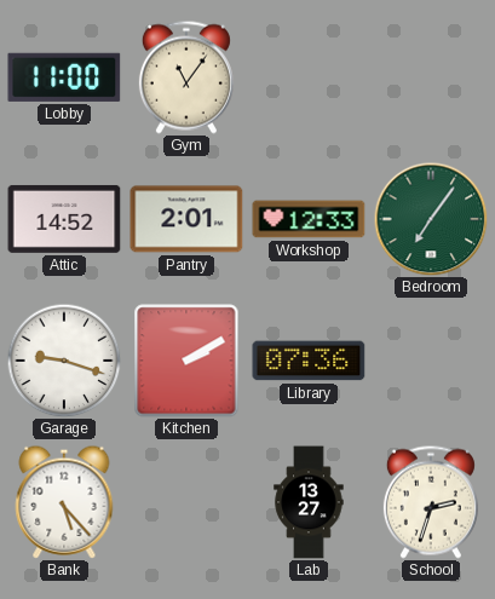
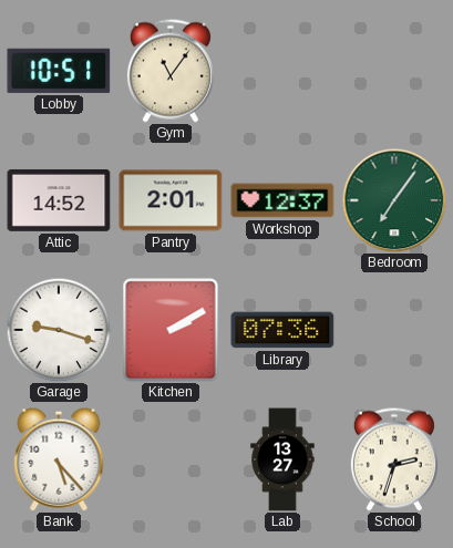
Lobby: 11:00 -> 10:51
Workshop: 12:33 -> 12:37
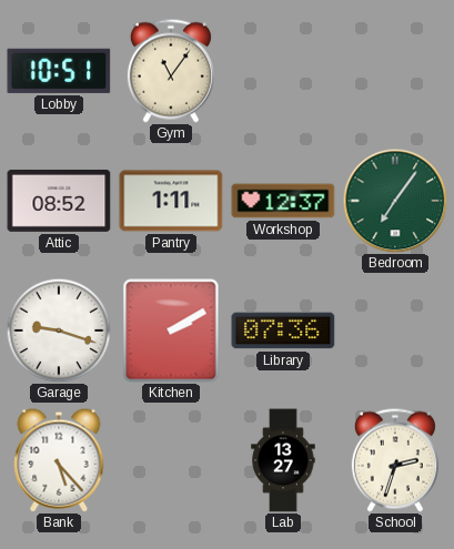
Attic: 14:52 -> 08:52
Pantry: 2:01 -> 1:11
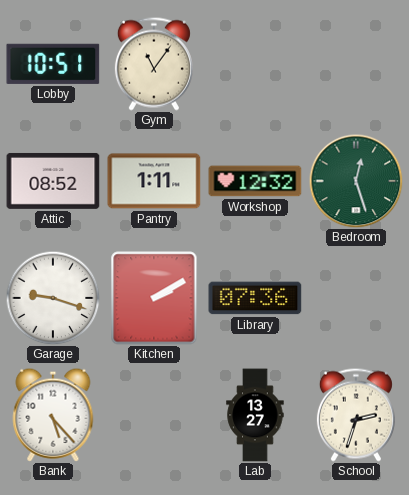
Workshop: 12:37 -> 12:32
Bedroom: 7:06 -> 12:27
